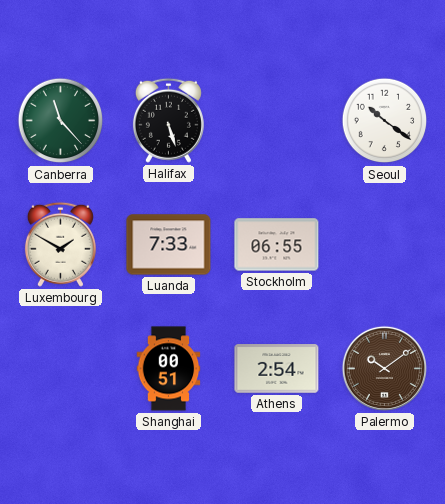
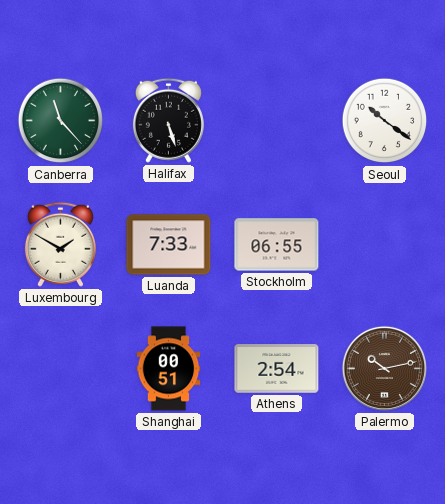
Palermo: 10:09 -> 10:13
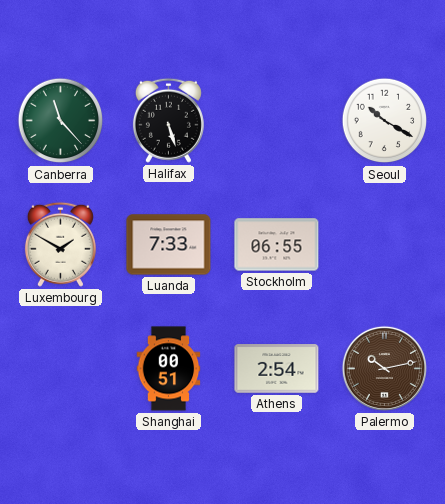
Seoul: 10:21 -> 10:20
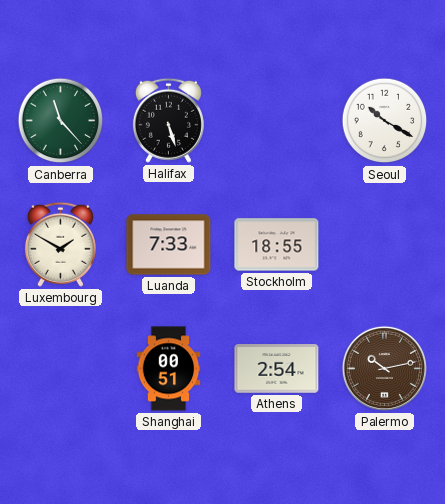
Stockholm: 06:55 -> 18:55
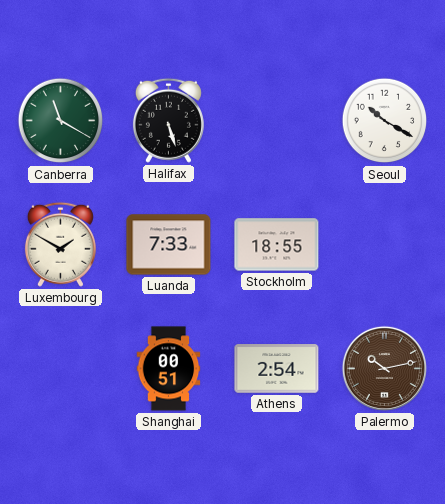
Canberra: 11:23 -> 11:20
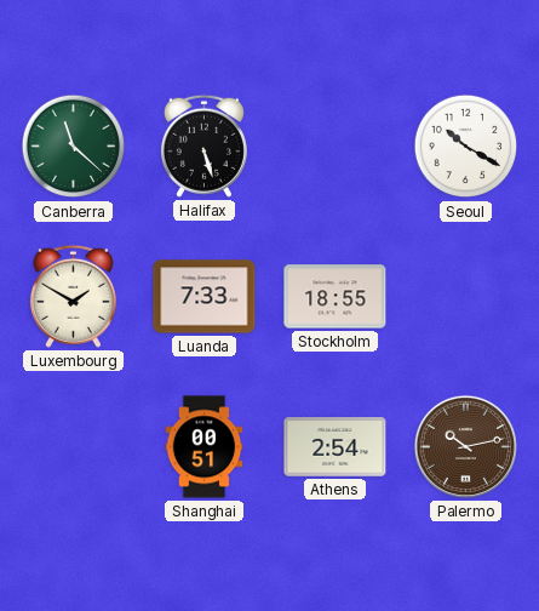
Canberra: 11:20 -> 11:22
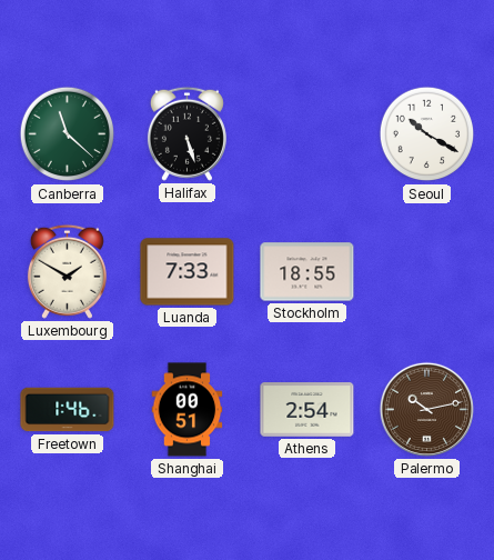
Freetown: none -> 1:46
